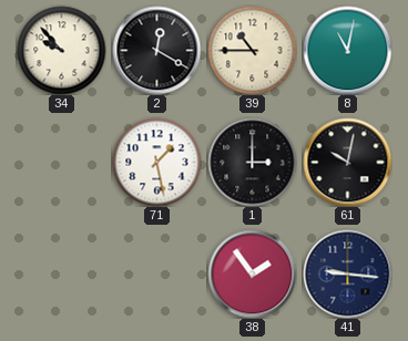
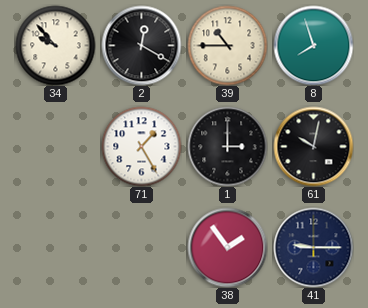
8: 11:02 -> 7:57
71: 1:28 -> 1:25
41: 9:16 -> 9:15
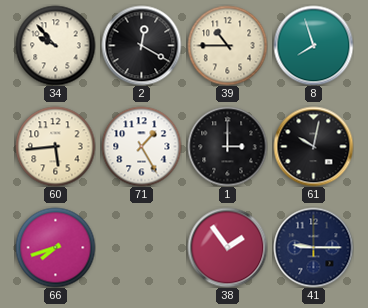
60: none -> 5:44
66: none -> 7:42
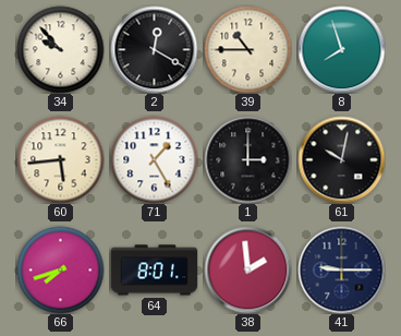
64: none -> 8:01
38: 1:54 -> 1:59
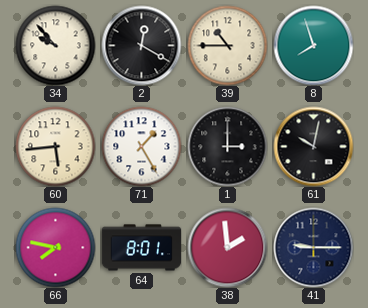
66: 7:42 -> 7:47
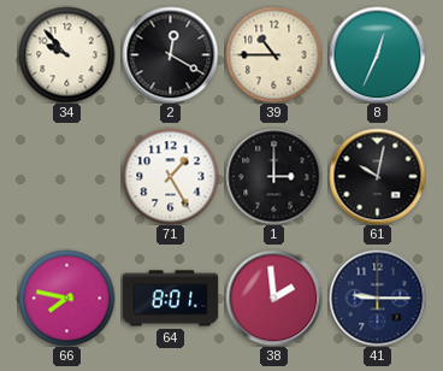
8: 7:57 -> 12:34
60: 5:44 -> none
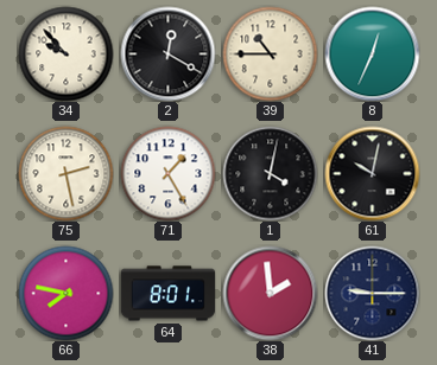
75: none -> 2:28
1: 3:00 -> 4:02
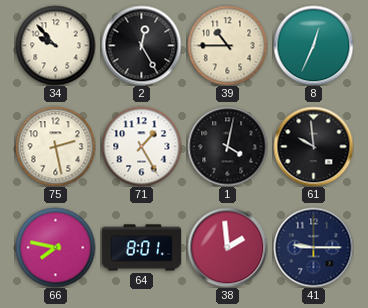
2: 12:20 -> 12:25
61: 10:02 -> 9:59
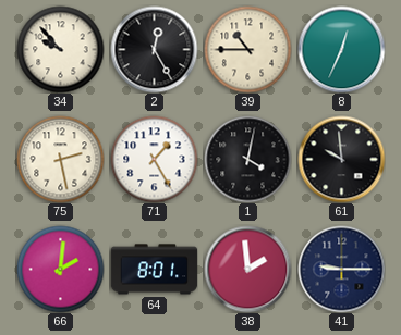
66: 7:47 -> 2:01
